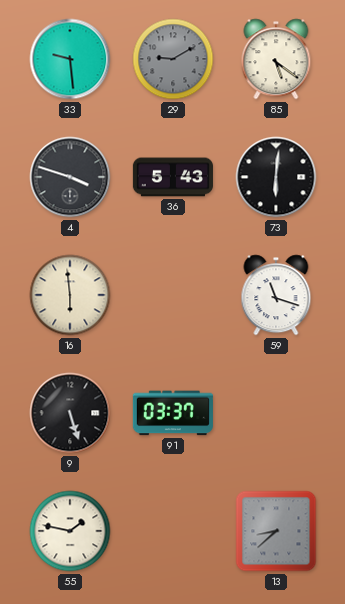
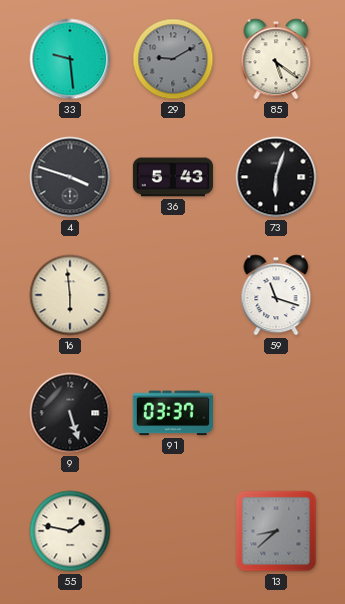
73: 6:01 -> 6:03
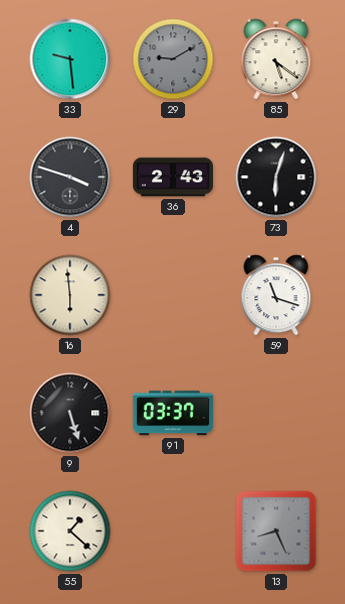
36: 5:43 -> 2:43
55: 1:47 -> 1:22
13: 8:38 -> 8:26
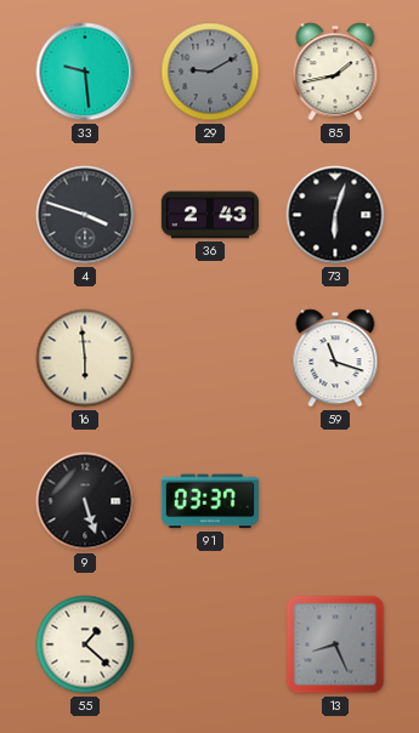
85: 5:21 -> 1:43
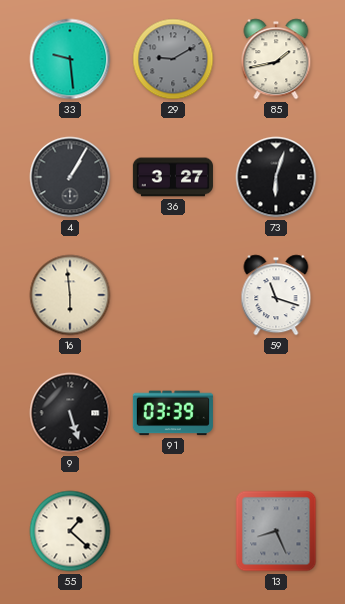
4: 3:48 -> 1:05
36: 2:43 -> 3:27
91: 03:37 -> 03:39
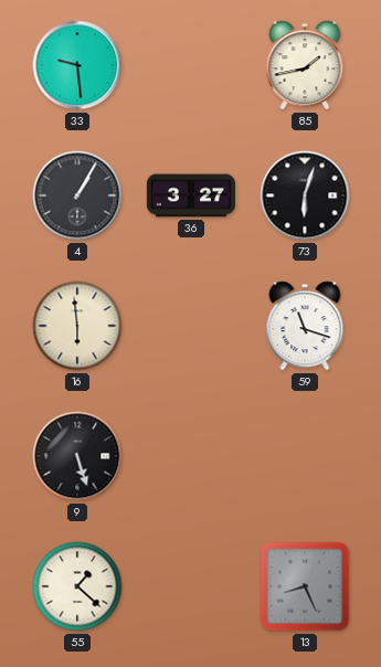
29: 9:10 -> none
91: 03:39 -> none
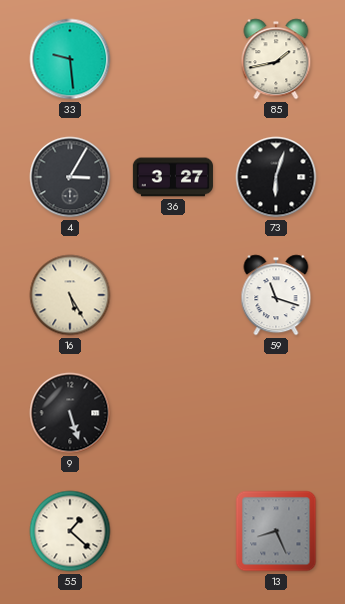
4: 1:05 -> 3:05
16: 5:59 -> 5:25
